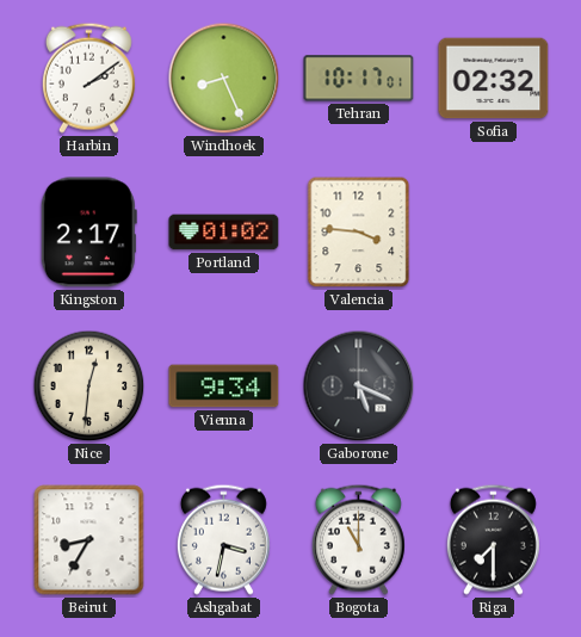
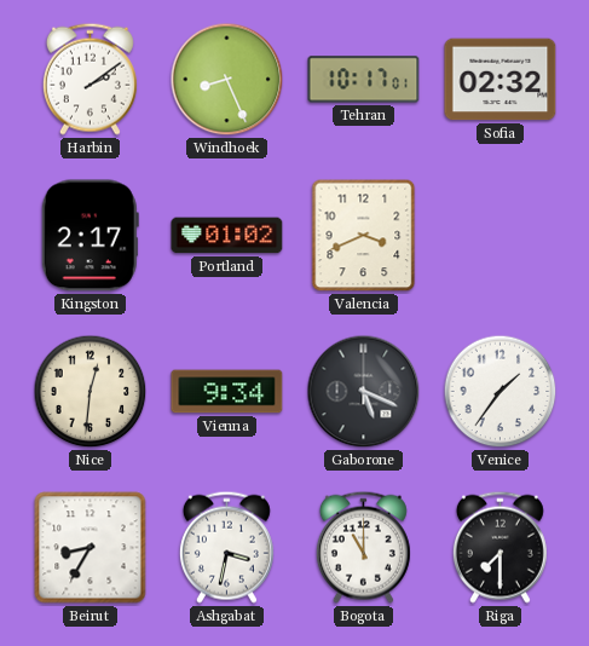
Valencia: 3:46 -> 3:41
Venice: none -> 1:36
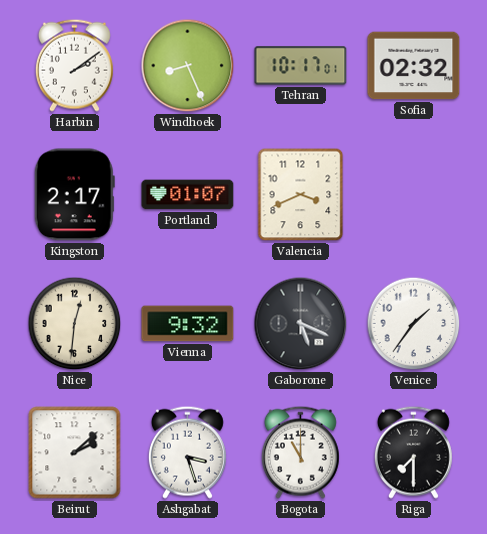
Portland: 01:02 -> 01:07
Vienna: 9:34 -> 9:32
Beirut: 8:35 -> 2:08
Ashgabat: 3:32 -> 3:27
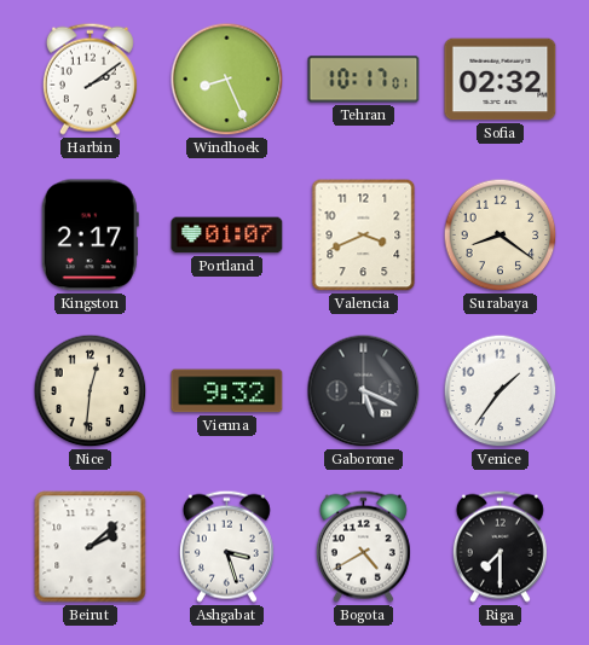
Surabaya: none -> 8:21
Bogota: 11:00 -> 4:40
